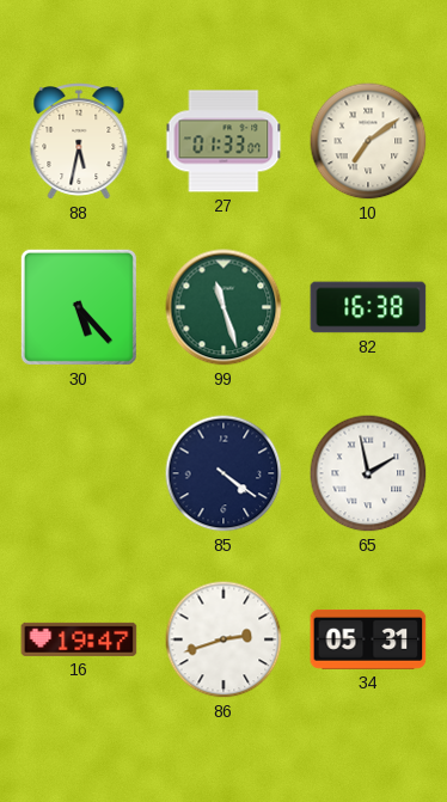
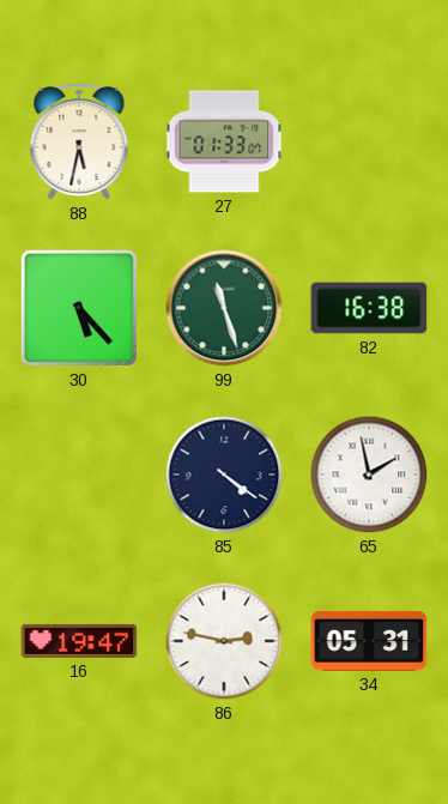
10: 7:09 -> none
86: 2:42 -> 2:47
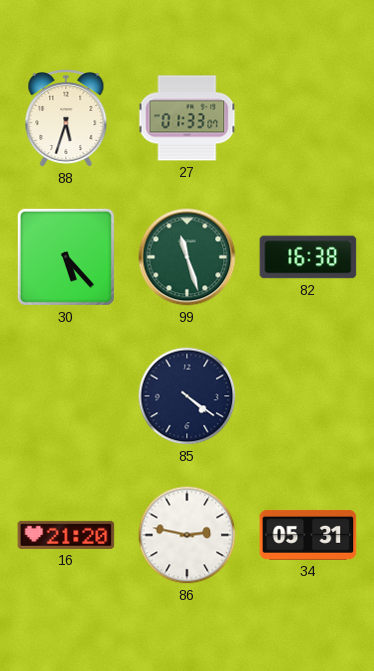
88: 5:32 -> 5:33
65: 1:58 -> none
16: 19:47 -> 21:20
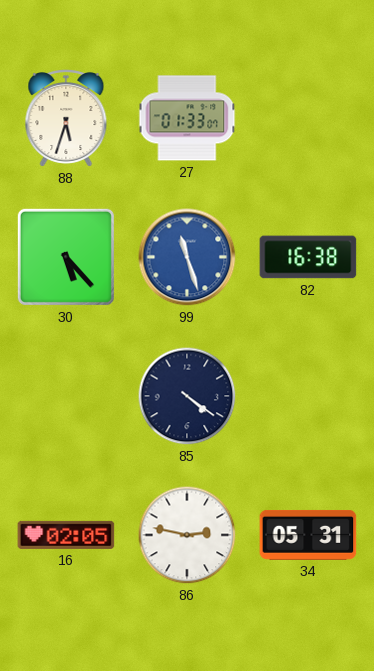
99 dial: green -> blue
16: 21:20 -> 02:05
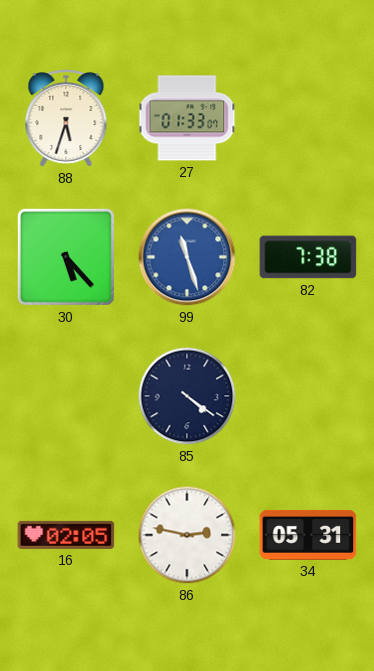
82: 16:38 -> 7:38
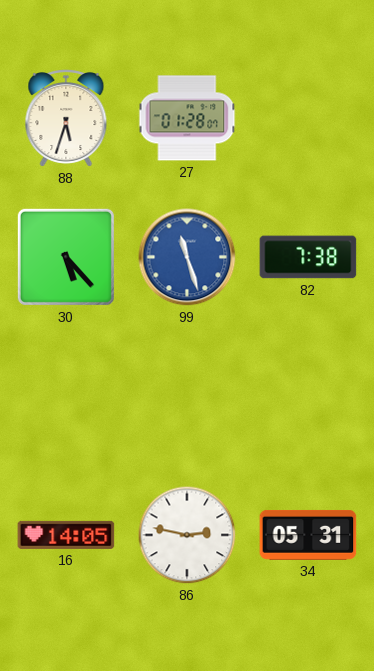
27: 01:33 -> 01:28
85: 4:21 -> none
16: 02:05 -> 14:05
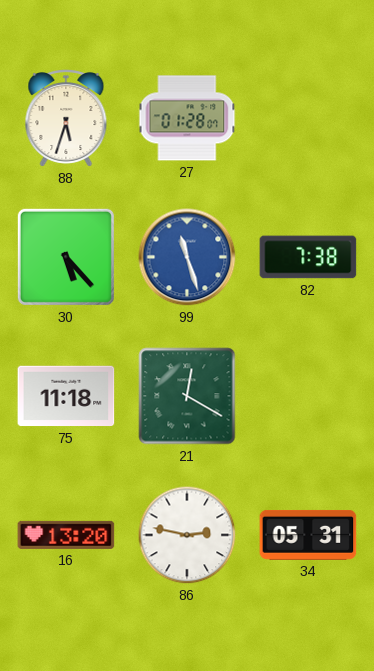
75: none -> 11:18
21: none -> 12:20
16: 14:05 -> 13:20
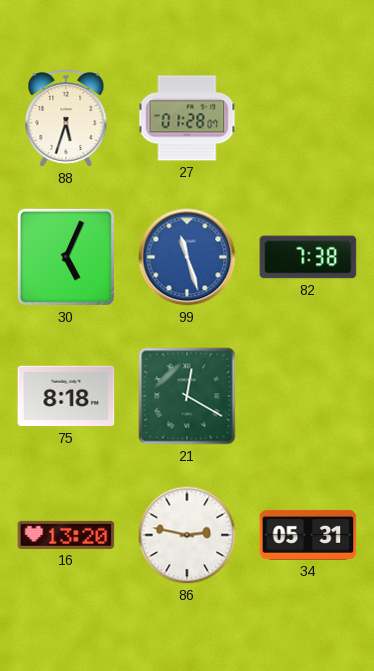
30: 5:23 -> 5:04
75: 11:18 -> 8:18
